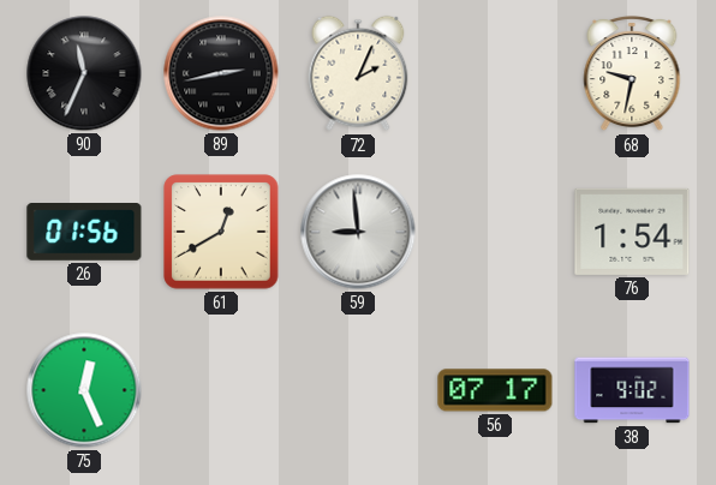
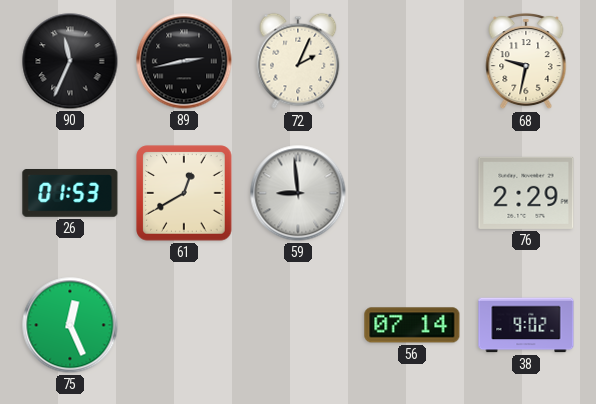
26: 01:56 -> 01:53
76: 1:54 -> 2:29
56: 07:17 -> 07:14
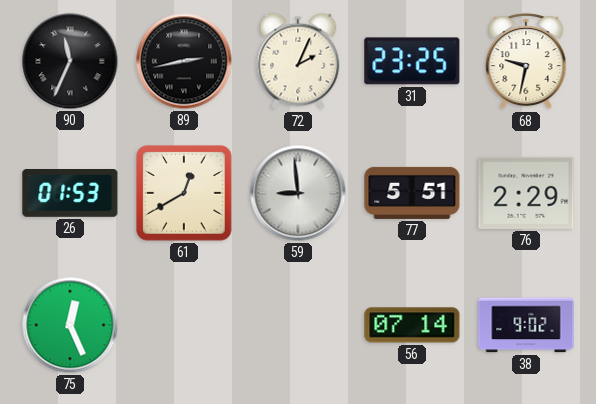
31: none -> 23:25
77: none -> 5:51
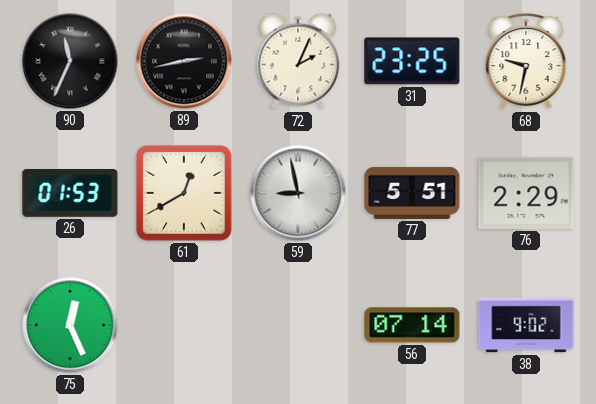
59: 8:59 -> 8:58
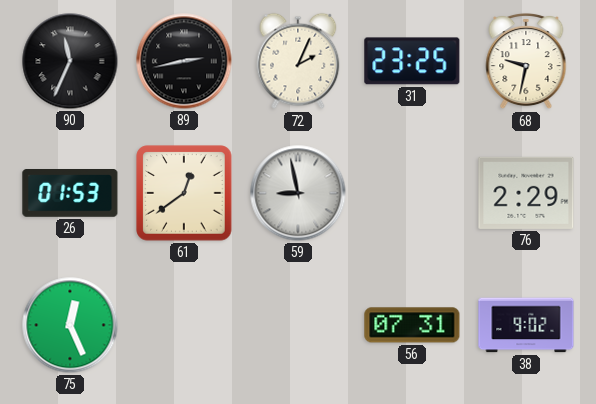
61: 12:40 -> 12:39
77: 5:51 -> none
56: 07:14 -> 07:31
